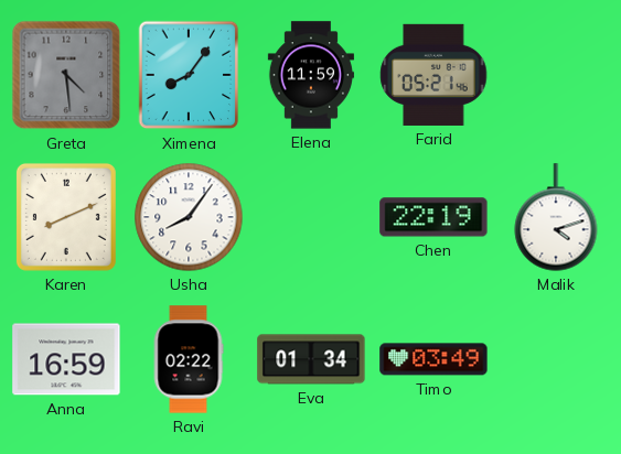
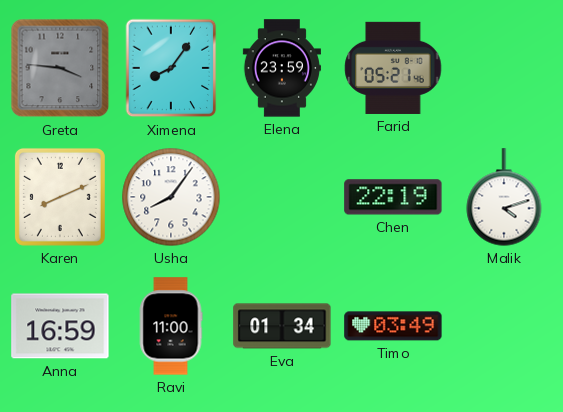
Greta: 4:29 -> 3:46
Elena: 11:59 -> 23:59
Ravi: 02:22 -> 11:00
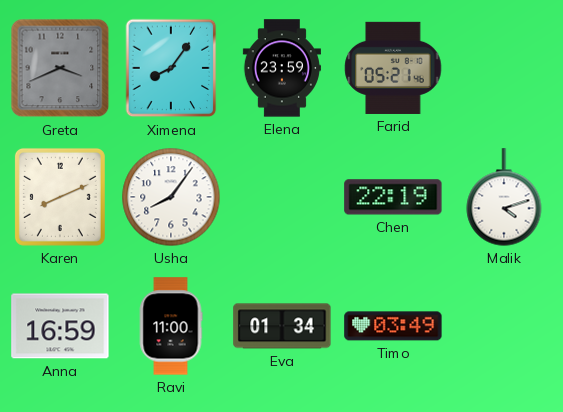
Greta: 3:46 -> 3:41
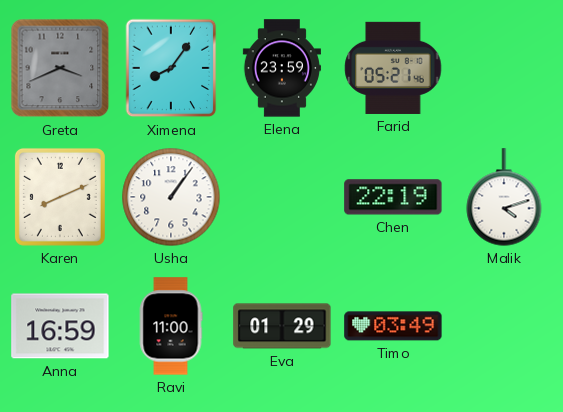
Usha: 8:06 -> 1:06
Eva: 01:34 -> 01:29
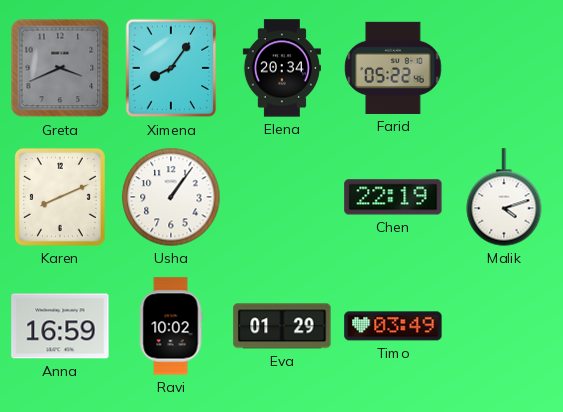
Elena: 23:59 -> 20:34
Farid: 05:21 -> 05:22
Ravi: 11:00 -> 10:02
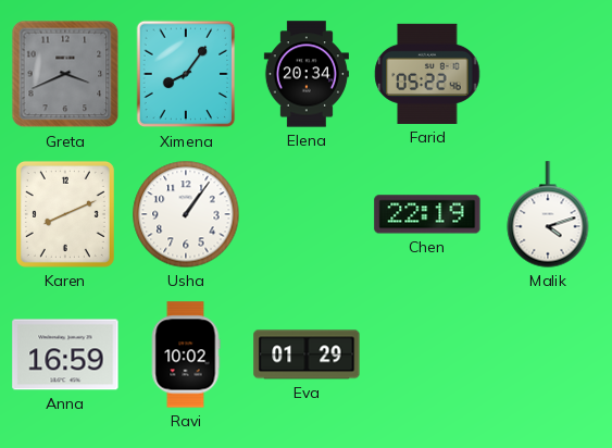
Timo: 03:49 -> none
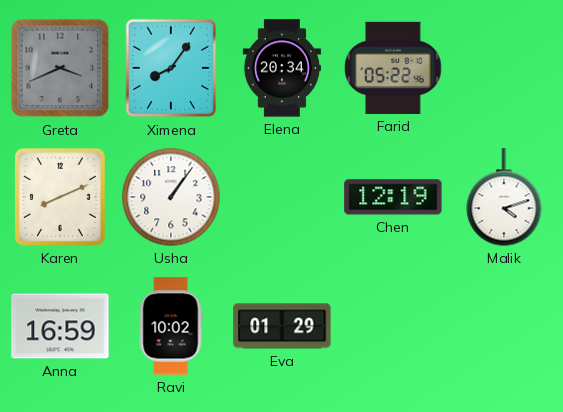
Chen: 22:19 -> 12:19
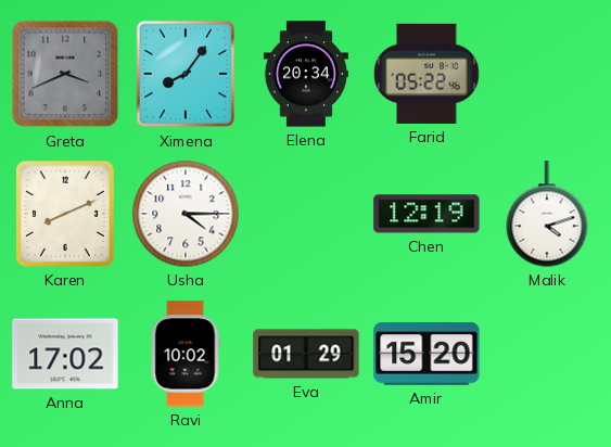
Usha: 1:06 -> 4:15
Anna: 16:59 -> 17:02
Amir: none -> 15:20
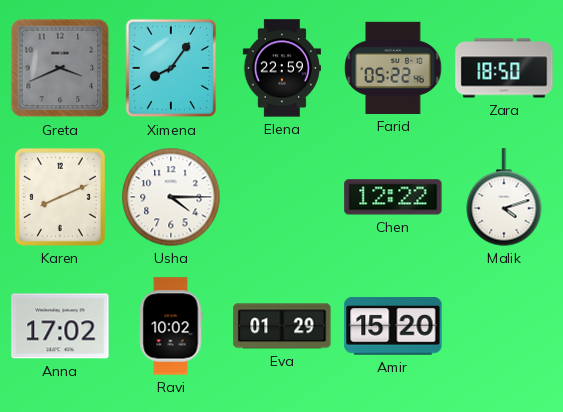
Elena: 20:34 -> 22:59
Zara: none -> 18:50
Chen: 12:19 -> 12:22
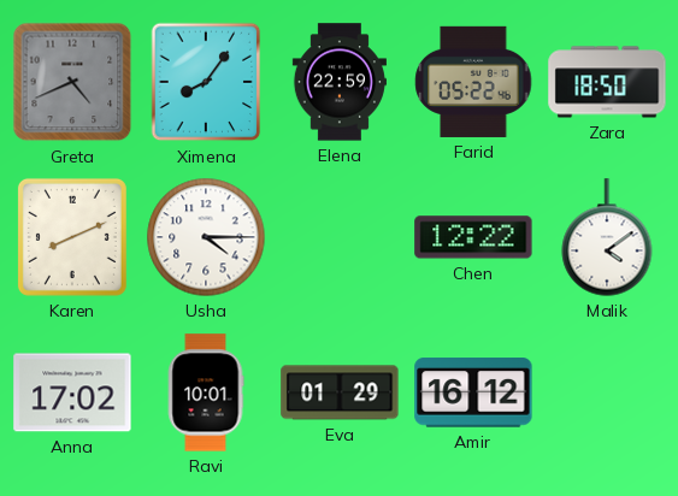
Greta: 3:41 -> 4:41
Malik: 4:12 -> 4:09
Ravi: 10:02 -> 10:01
Amir: 15:20 -> 16:12
